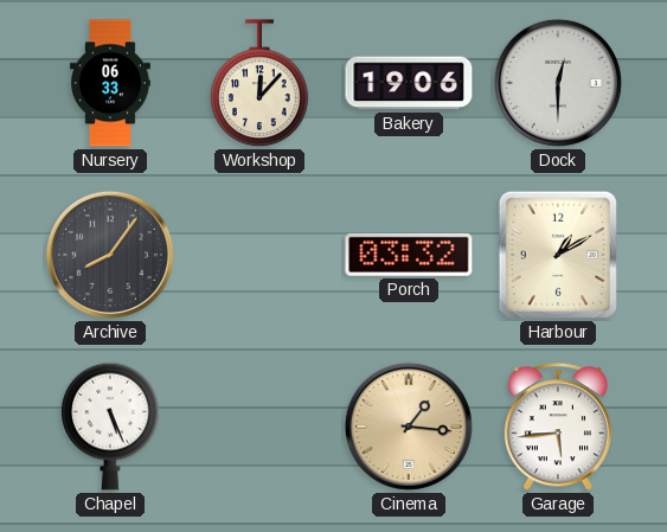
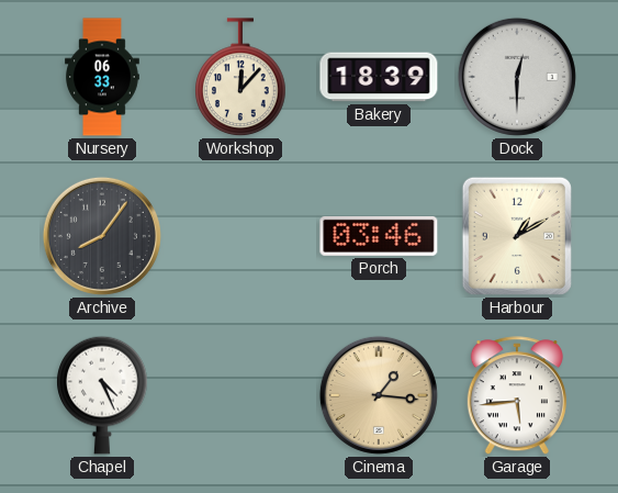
Bakery: 19:06 -> 18:39
Porch: 03:32 -> 03:46
Chapel: 5:26 -> 4:26
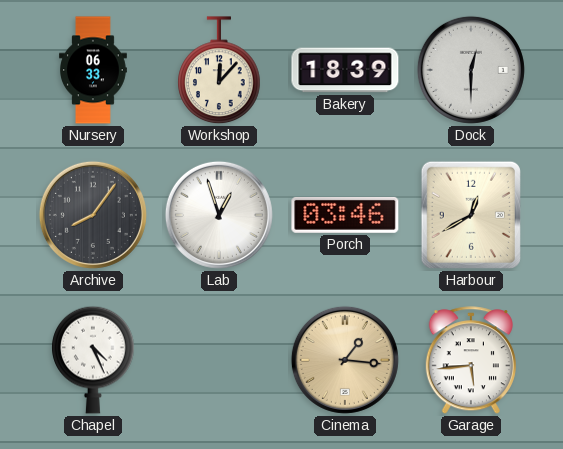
Lab: none -> 12:57
Harbour: 1:10 -> 12:40
